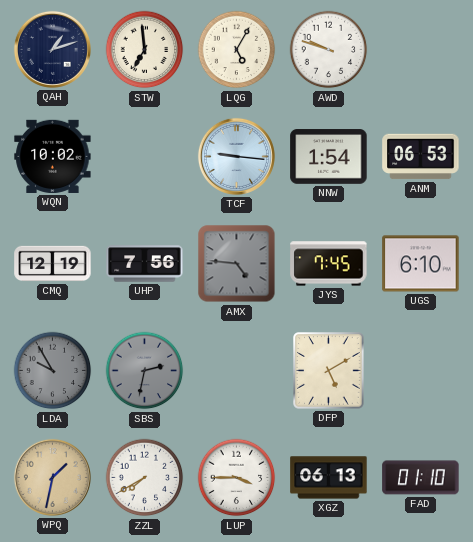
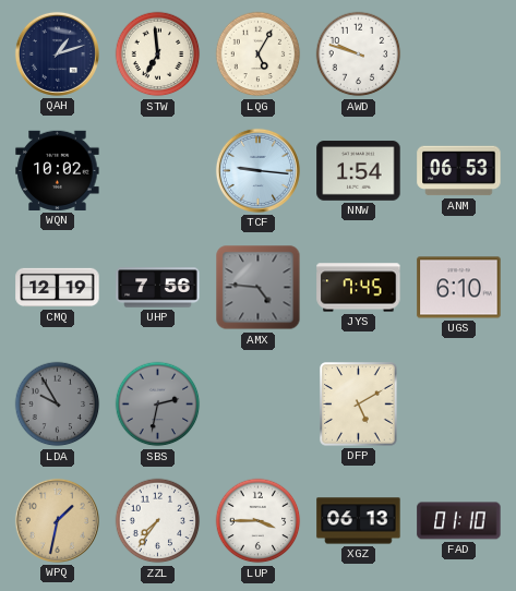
ZZL: 7:40 -> 7:36
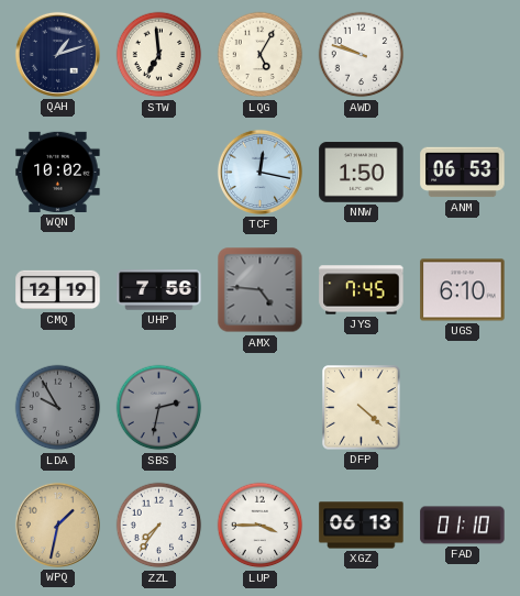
TCF: 9:16 -> 12:17
NNW: 1:54 -> 1:50
DFP: 5:10 -> 4:22
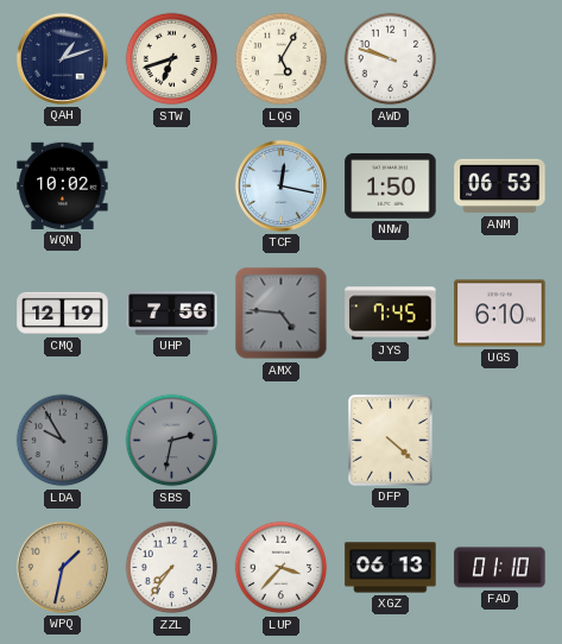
STW: 6:59 -> 6:42
LUP: 3:45 -> 3:37
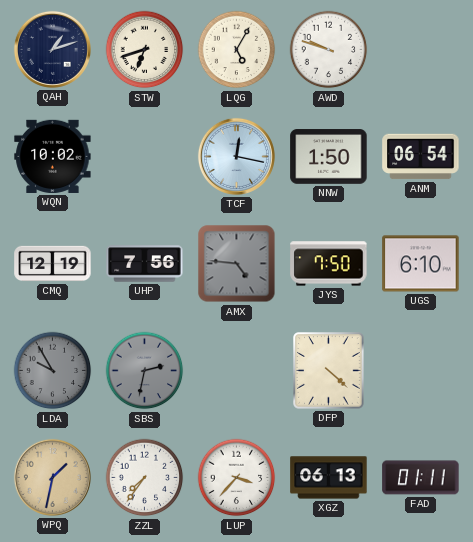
ANM: 06:53 -> 06:54
JYS: 7:45 -> 7:50
FAD: 01:10 -> 01:11
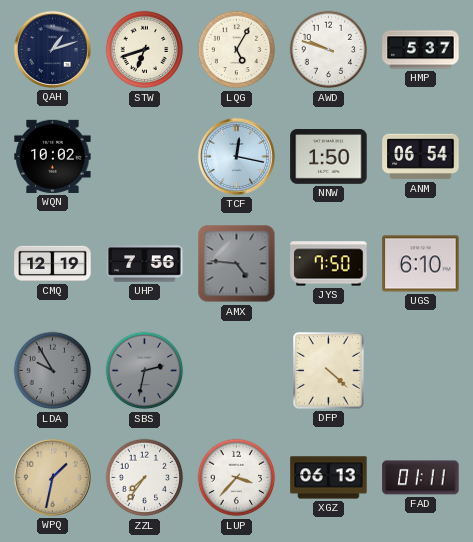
HMP: none -> 5:37
